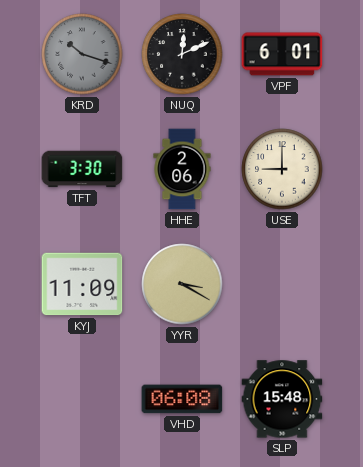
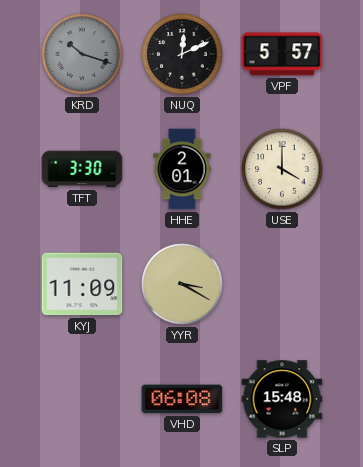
VPF: 6:01 -> 5:57
HHE: 2:06 -> 2:01
USE: 9:00 -> 4:00
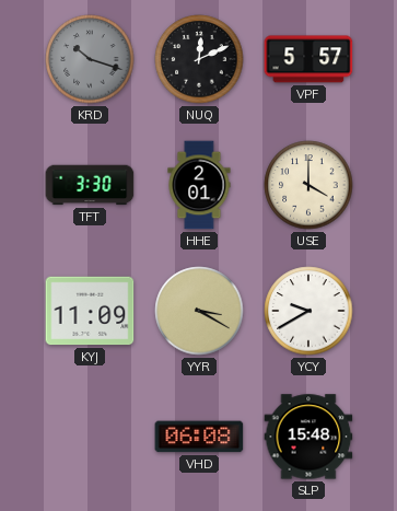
YCY: none -> 9:40
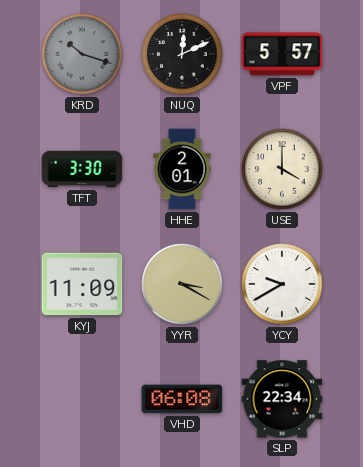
SLP: 15:48 -> 22:34
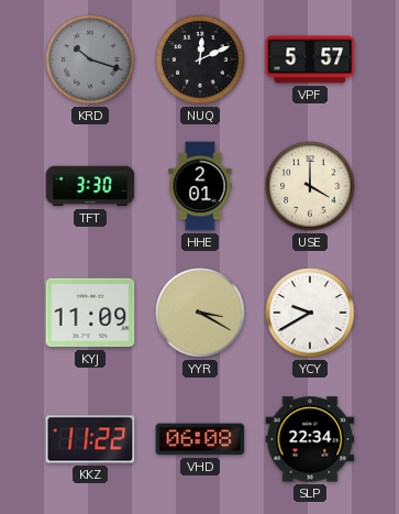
KKZ: none -> 11:22
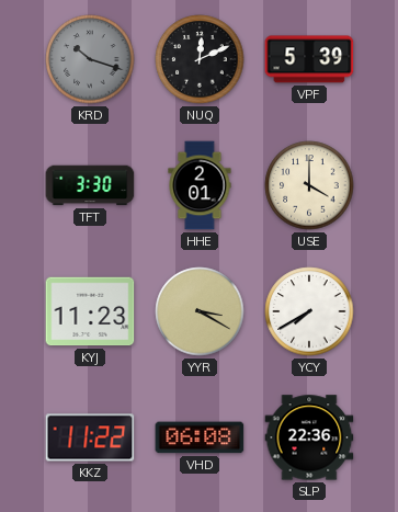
VPF: 5:57 -> 5:39
KYJ: 11:09 -> 11:23
YCY: 9:40 -> 7:40
SLP: 22:34 -> 22:36
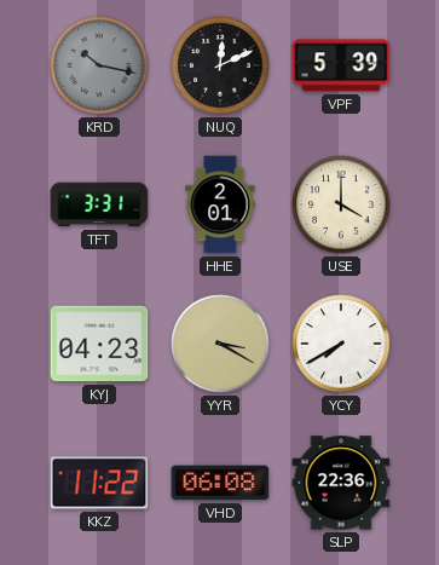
KRD: 10:18 -> 10:17
TFT: 3:30 -> 3:31
KYJ: 11:23 -> 04:23
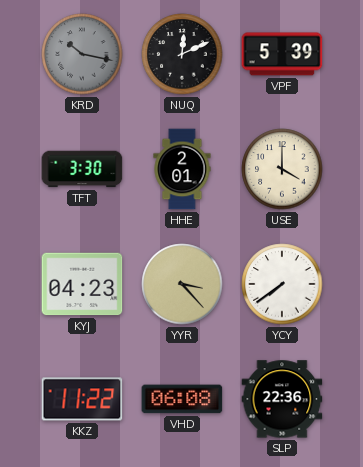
TFT: 3:31 -> 3:30
YYR: 3:20 -> 3:23
YCY: 7:40 -> 7:39
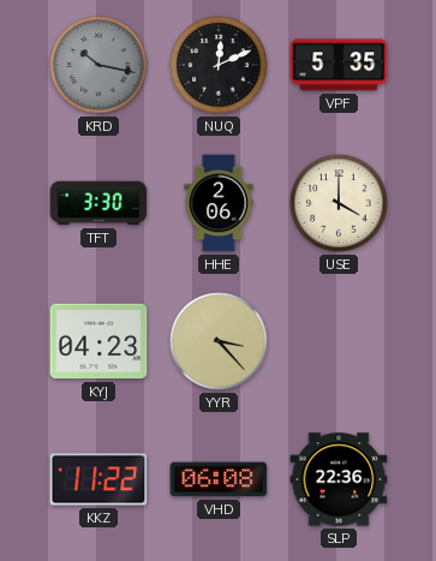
VPF: 5:39 -> 5:35
HHE: 2:01 -> 2:06
YCY: 7:39 -> none
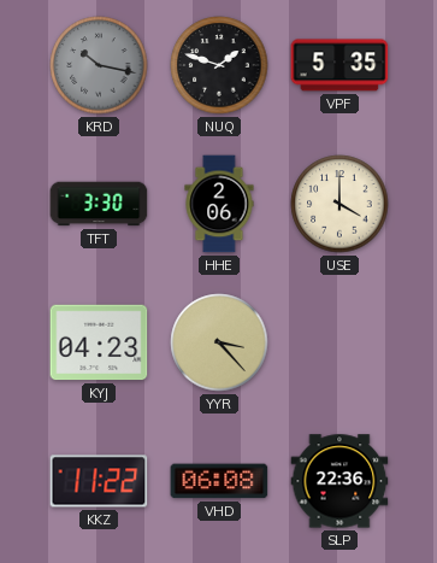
NUQ: 12:11 -> 1:48
